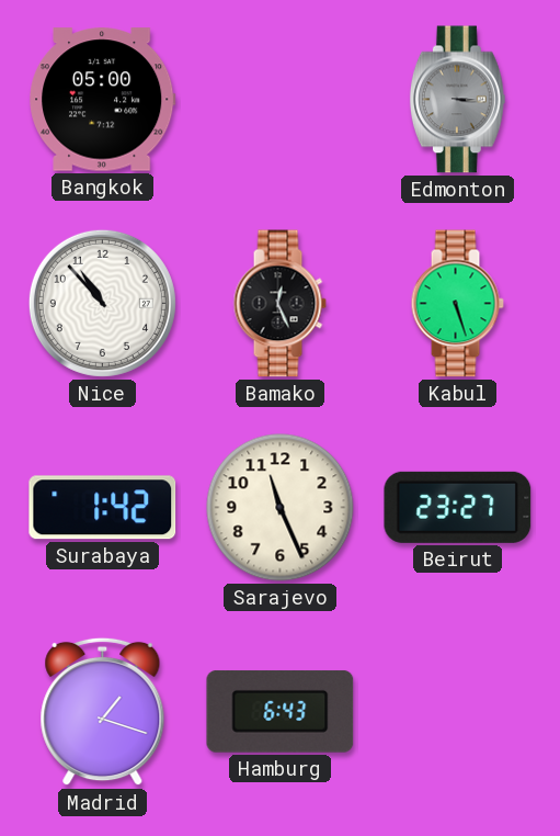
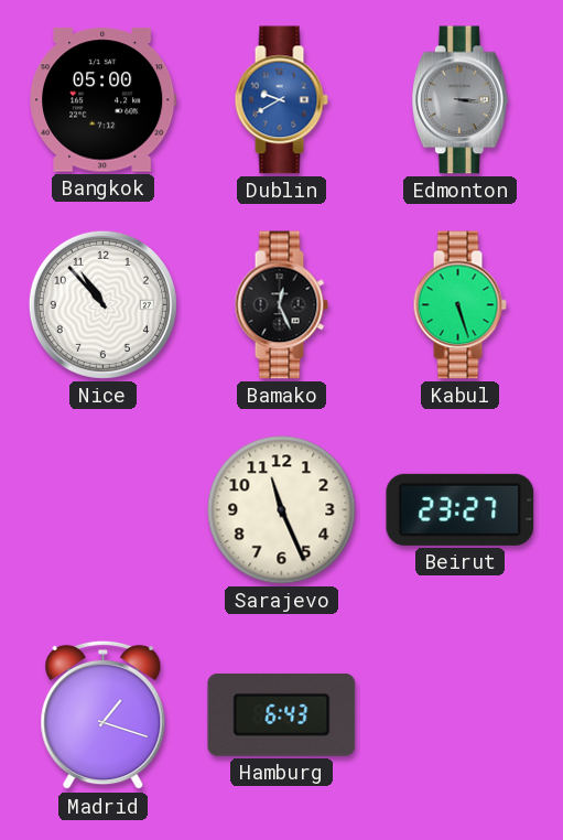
Dublin: none -> 9:40
Surabaya: 1:42 -> none
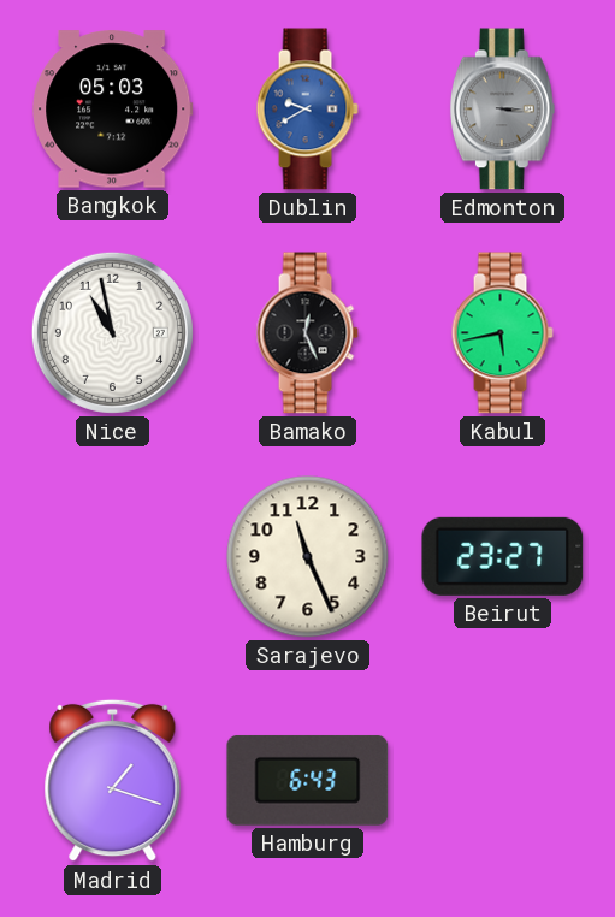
Bangkok: 05:00 -> 05:03
Nice: 10:53 -> 10:58
Kabul: 5:27 -> 5:43
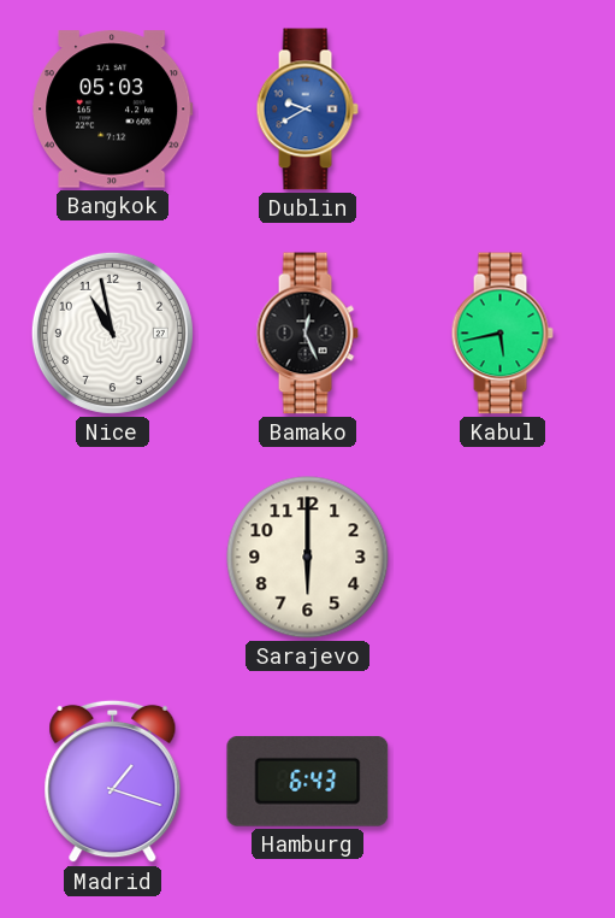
Edmonton: 3:16 -> none
Sarajevo: 11:26 -> 6:00
Beirut: 23:27 -> none
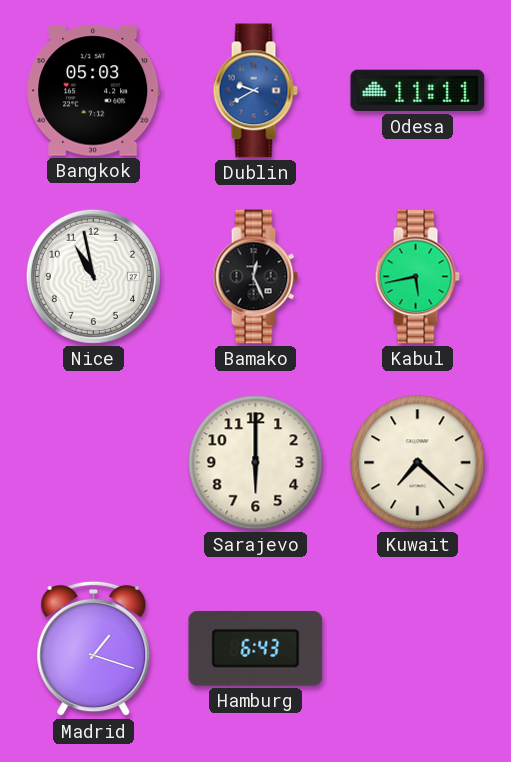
Odesa: none -> 11:11
Kuwait: none -> 7:22
